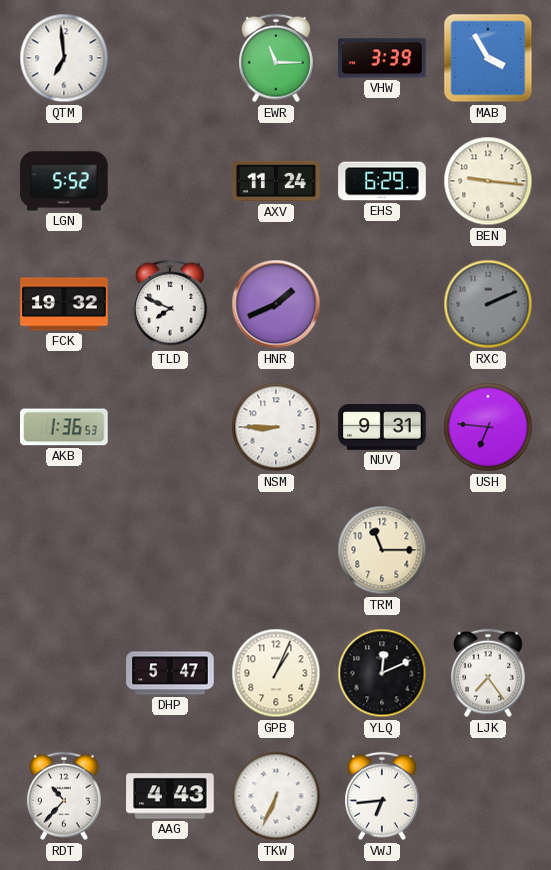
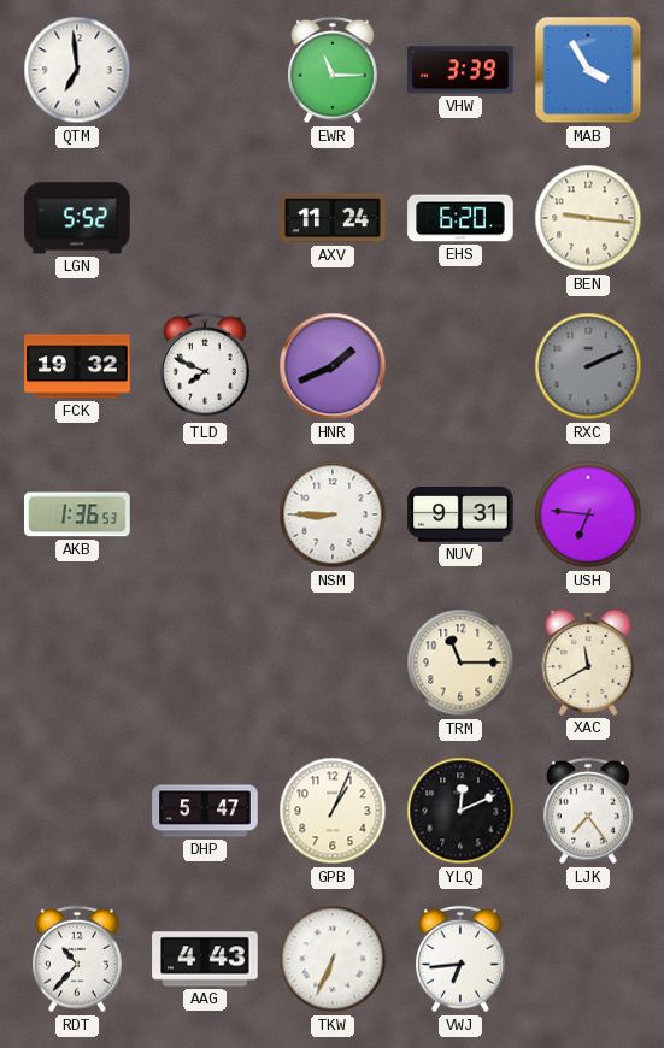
EHS: 6:29 -> 6:20
XAC: none -> 11:40
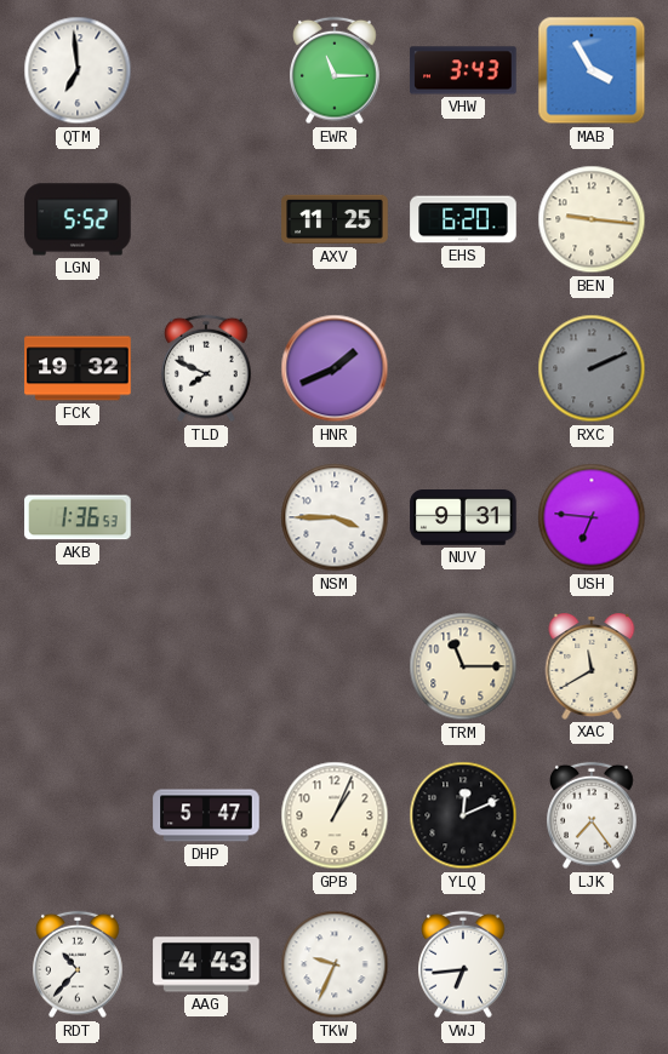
VHW: 3:39 -> 3:43
AXV: 11:24 -> 11:25
NSM: 8:45 -> 3:45
TKW: 6:34 -> 9:34
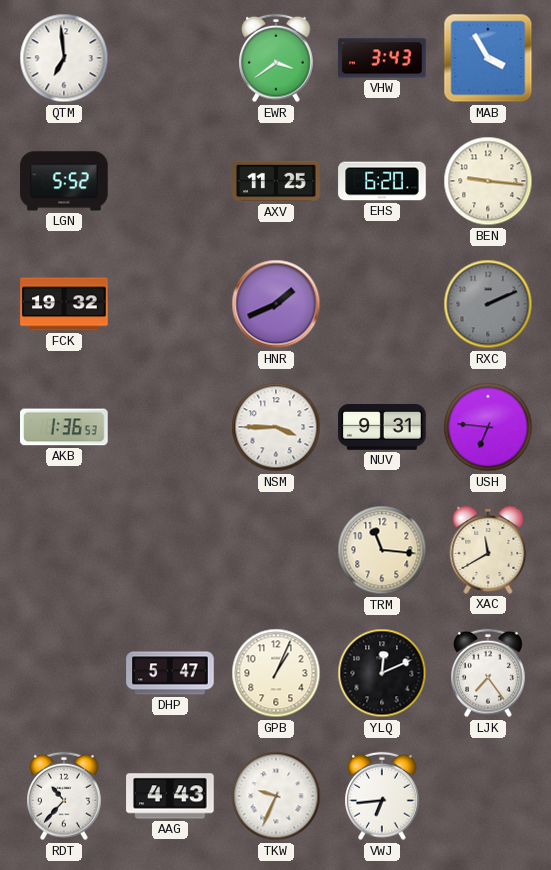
EWR: 11:15 -> 3:39
TLD: 7:49 -> none
TRM: 11:15 -> 11:16
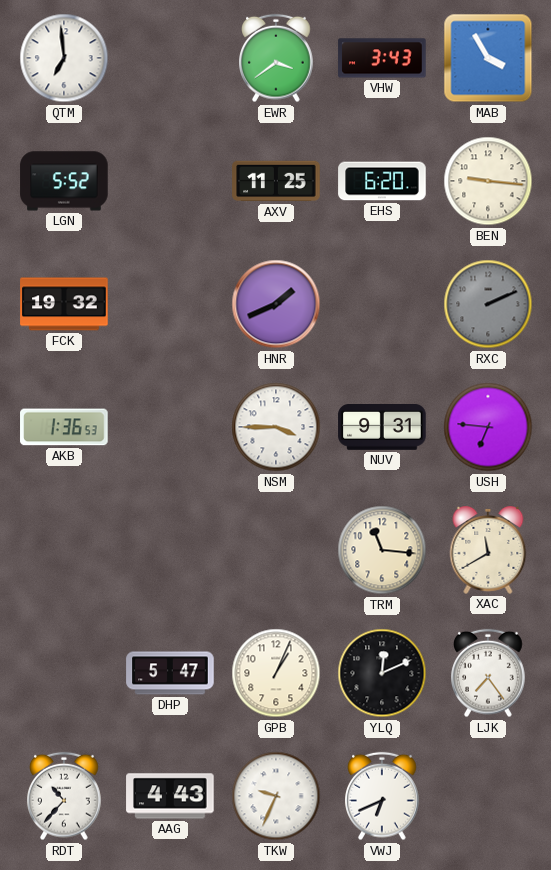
VWJ: 6:44 -> 6:41
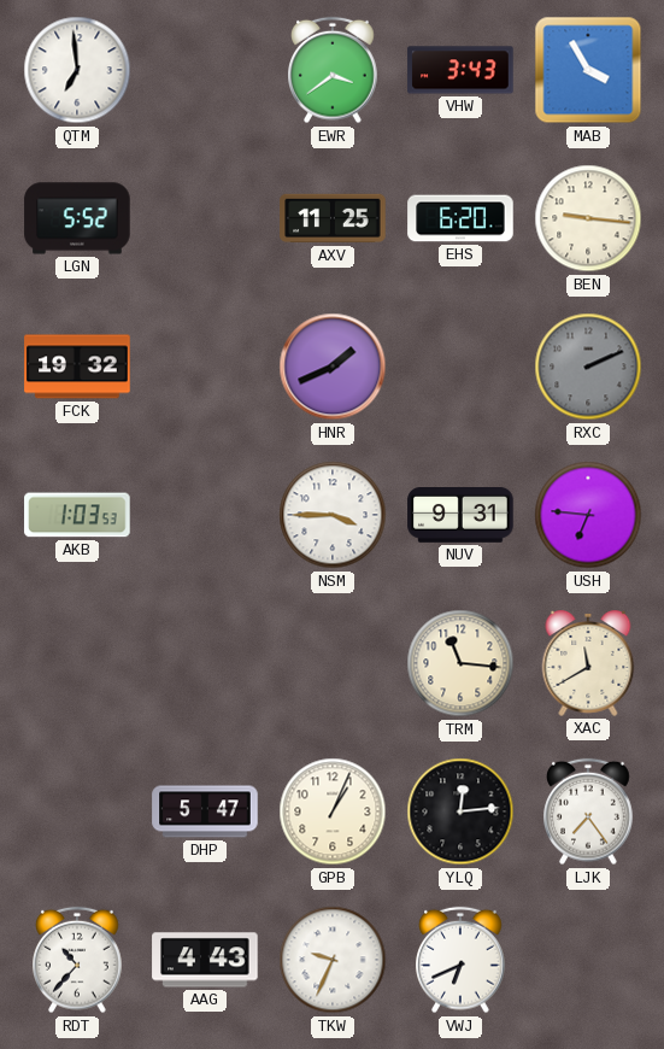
AKB: 1:36 -> 1:03
YLQ: 12:11 -> 12:14
